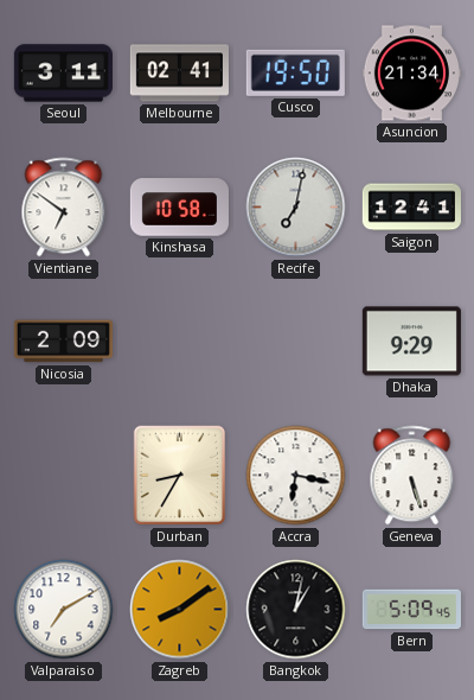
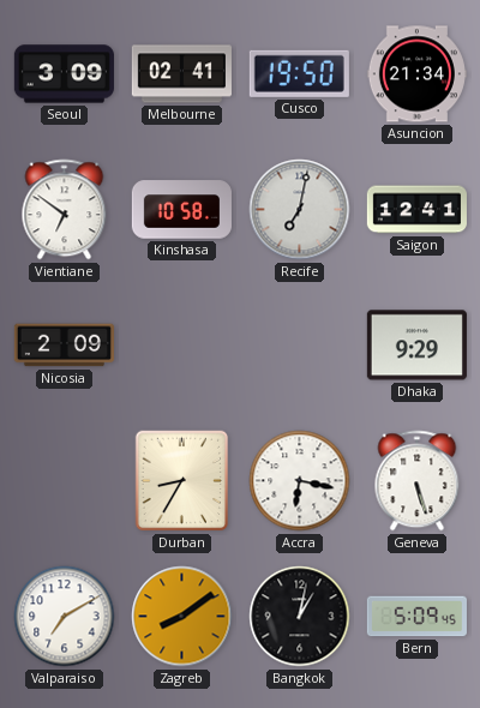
Seoul: 3:11 -> 3:09
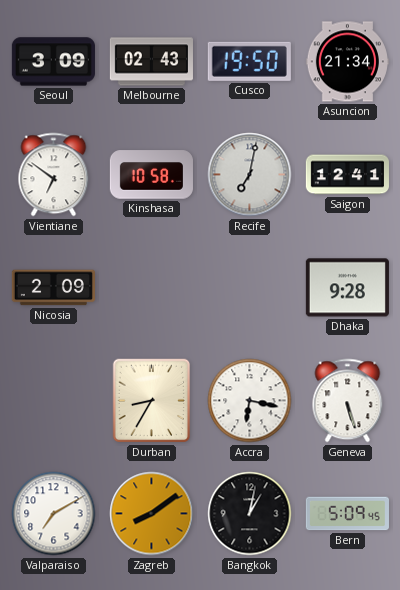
Melbourne: 02:41 -> 02:43
Dhaka: 9:29 -> 9:28
